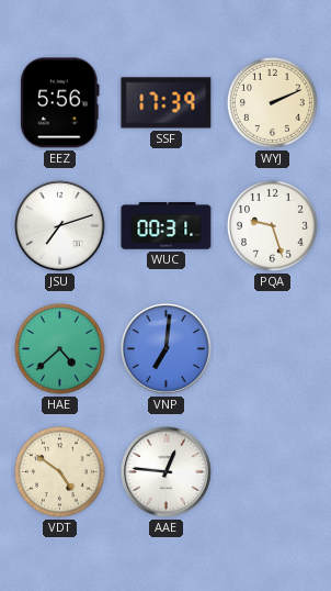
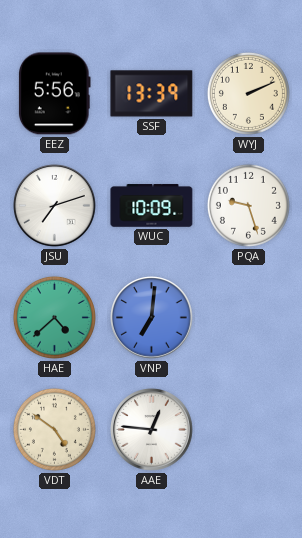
SSF: 17:39 -> 13:39
WUC: 00:31 -> 10:09
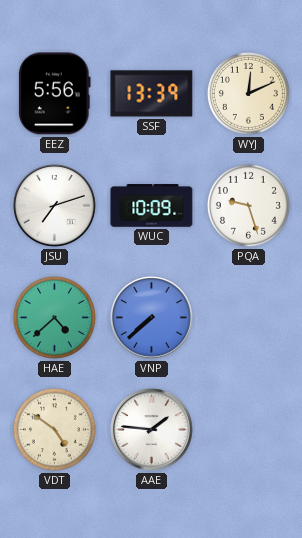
WYJ: 2:11 -> 12:11
VNP: 7:01 -> 7:38
AAE: 12:46 -> 1:46
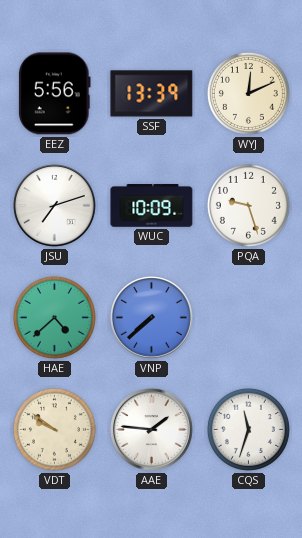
VDT: 4:51 -> 9:51
CQS: none -> 11:33
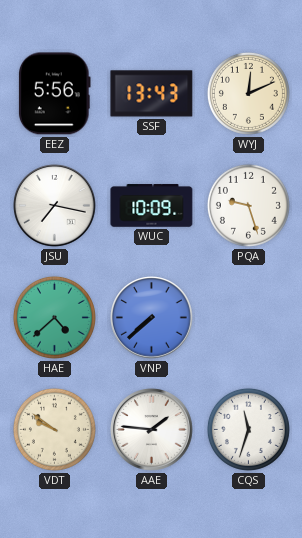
SSF: 13:39 -> 13:43
JSU: 7:12 -> 7:17
